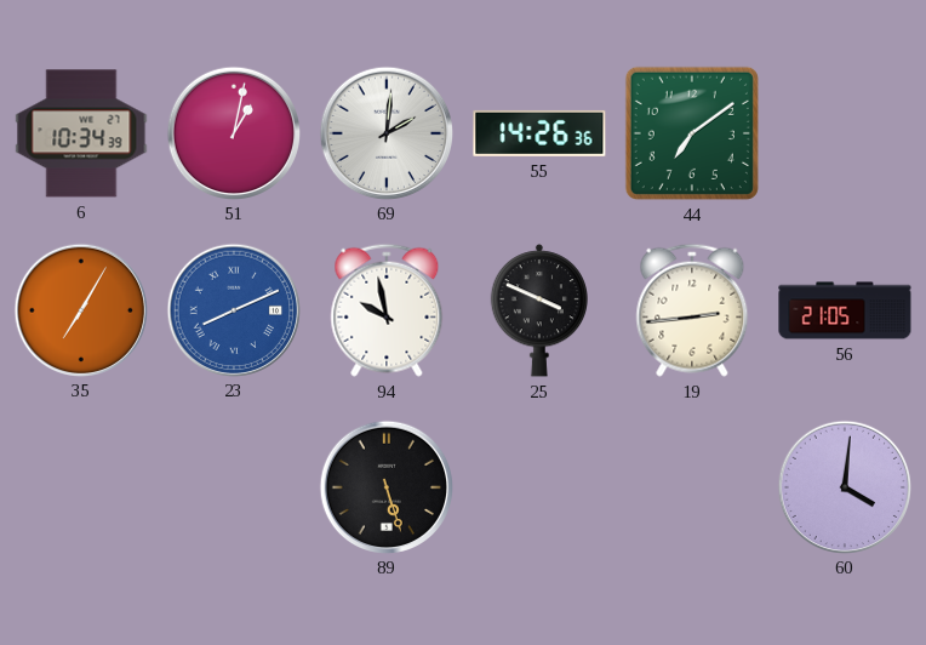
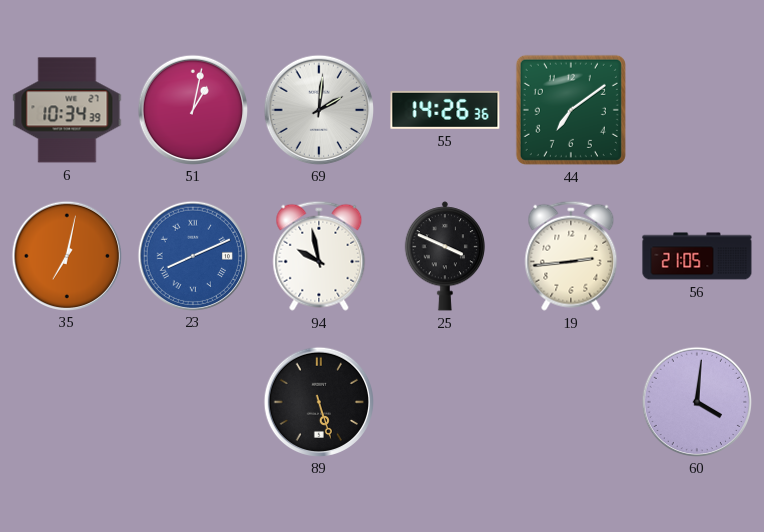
35: 7:05 -> 7:02
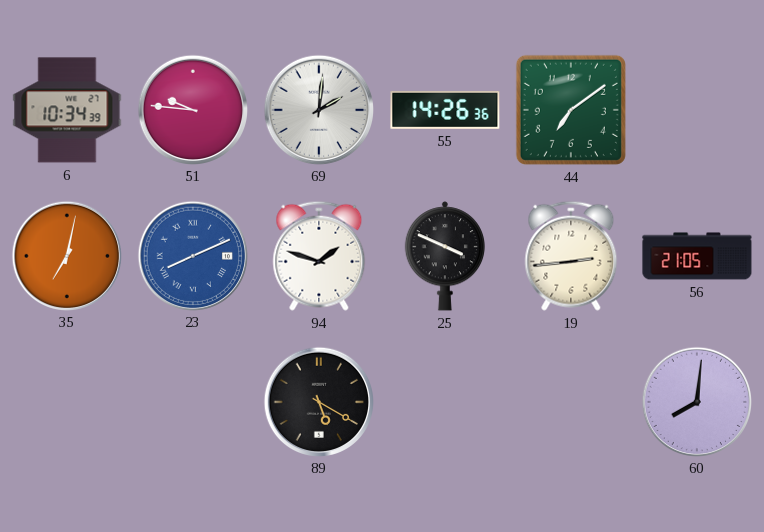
51: 1:02 -> 9:46
94: 9:58 -> 1:48
89: 5:27 -> 5:20
60: 4:01 -> 8:01
